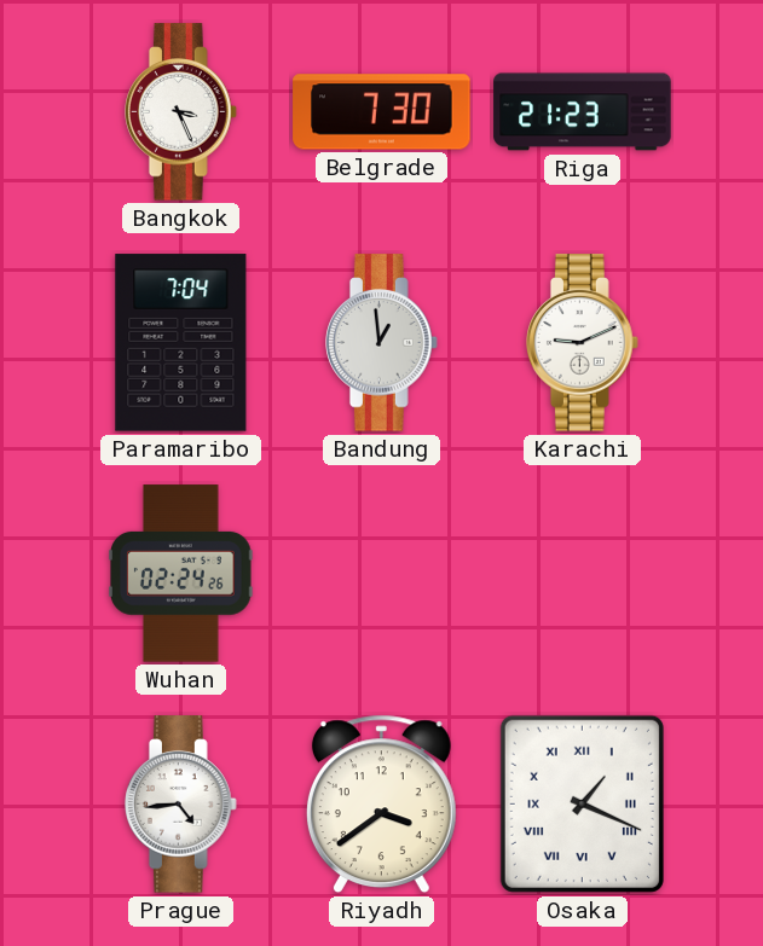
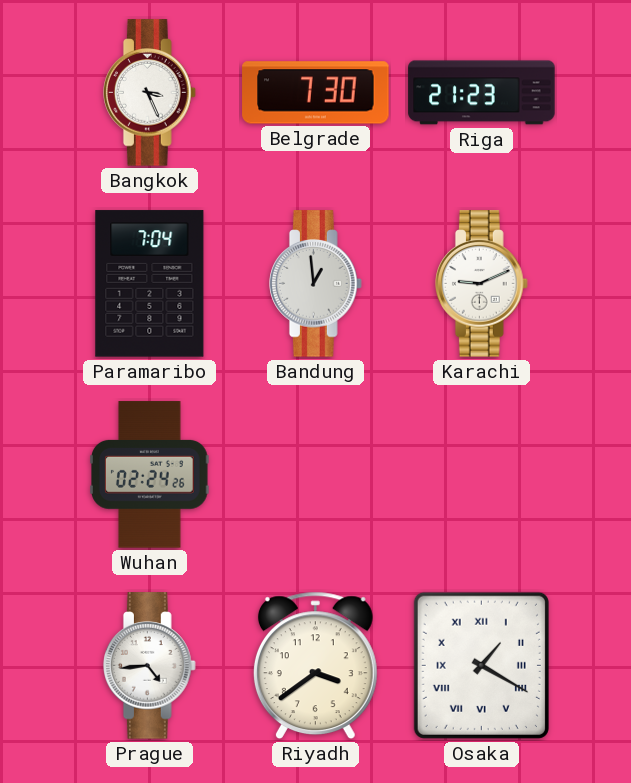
Osaka: 1:19 -> 1:20
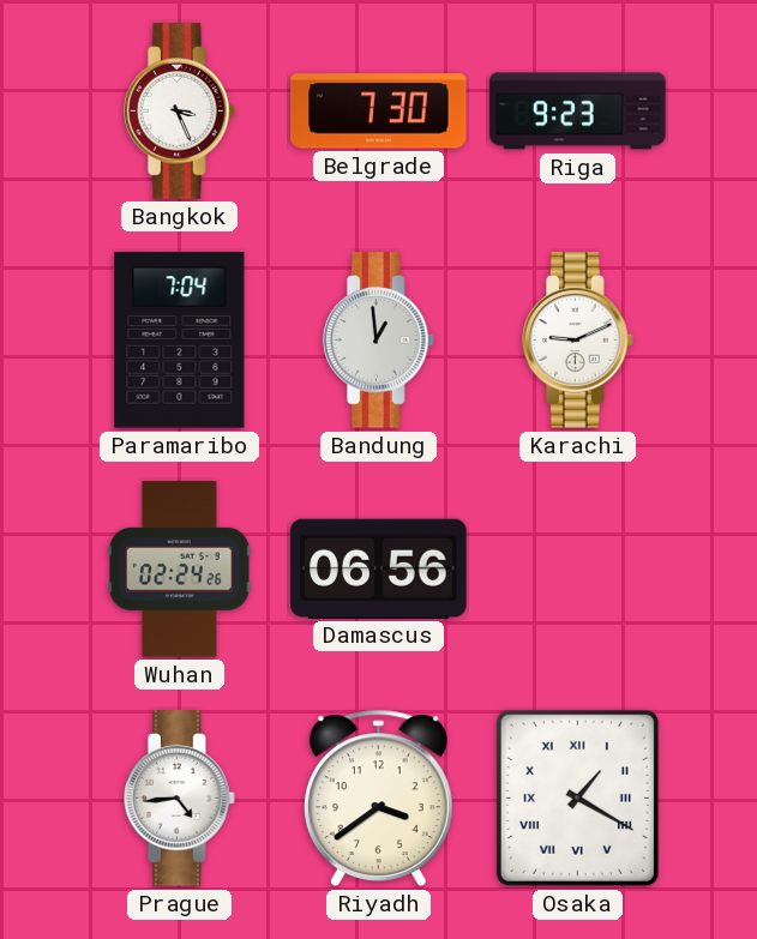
Riga: 21:23 -> 9:23
Damascus: none -> 06:56
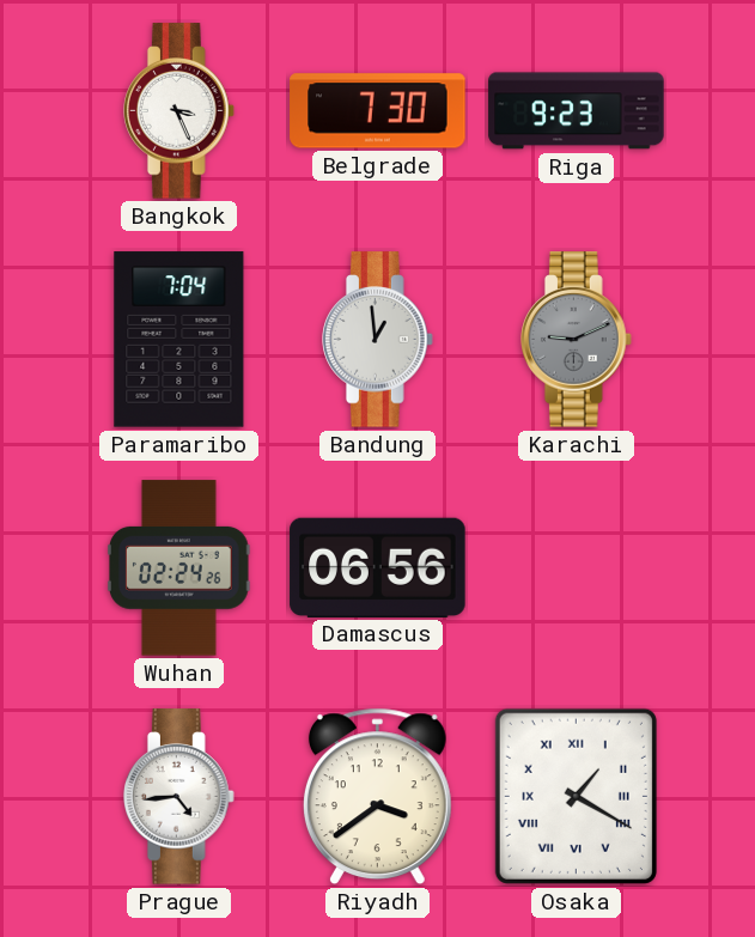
Karachi dial: white -> grey
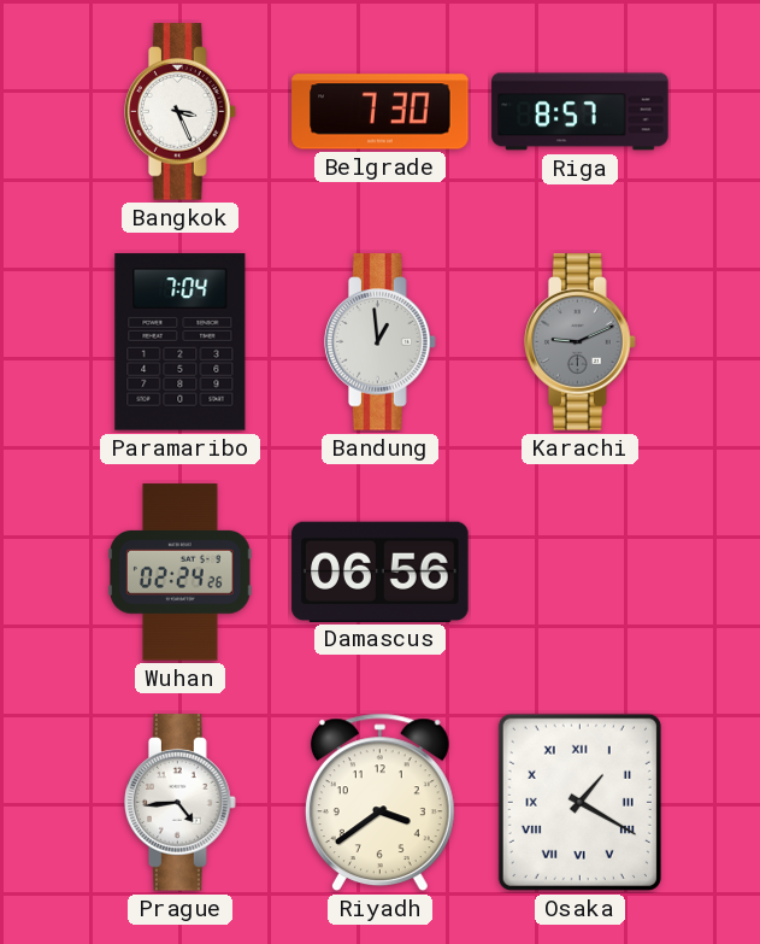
Riga: 9:23 -> 8:57
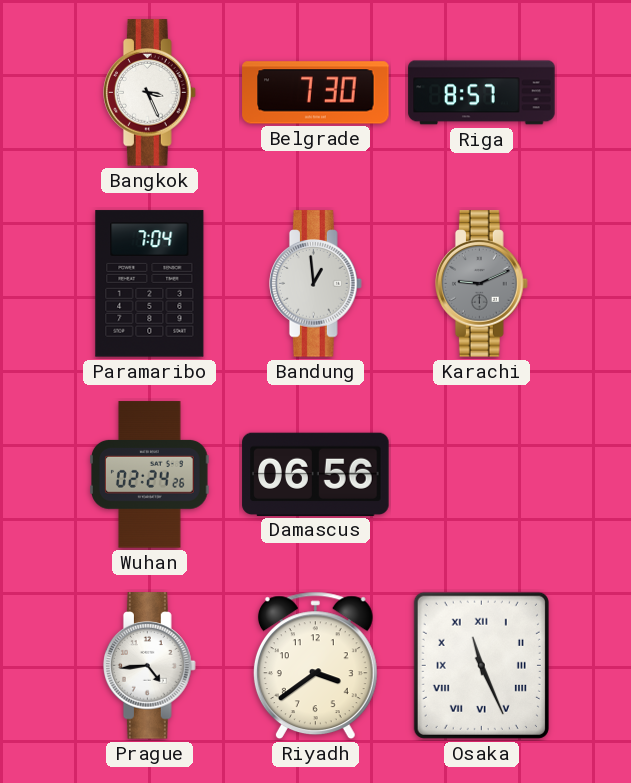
Osaka: 1:20 -> 11:26
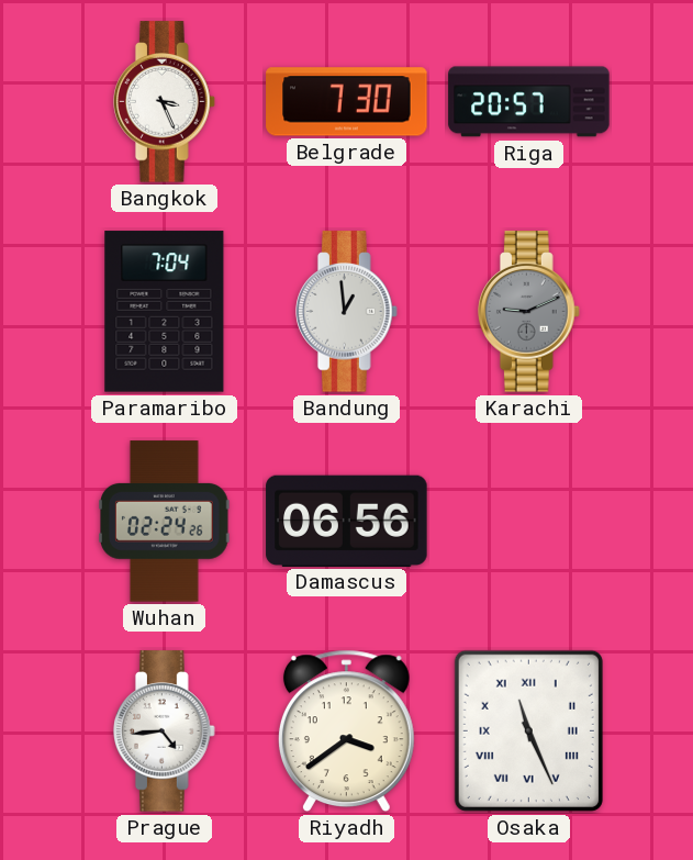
Riga: 8:57 -> 20:57
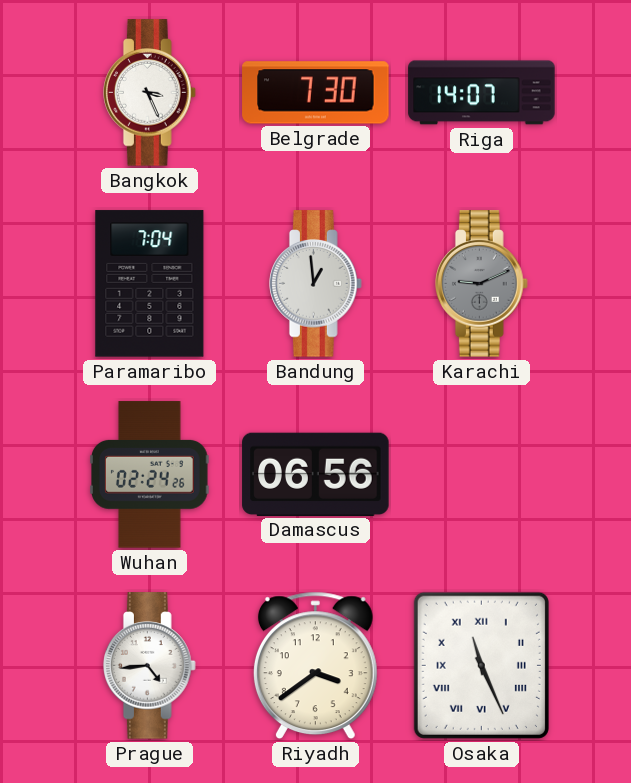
Riga: 20:57 -> 14:07
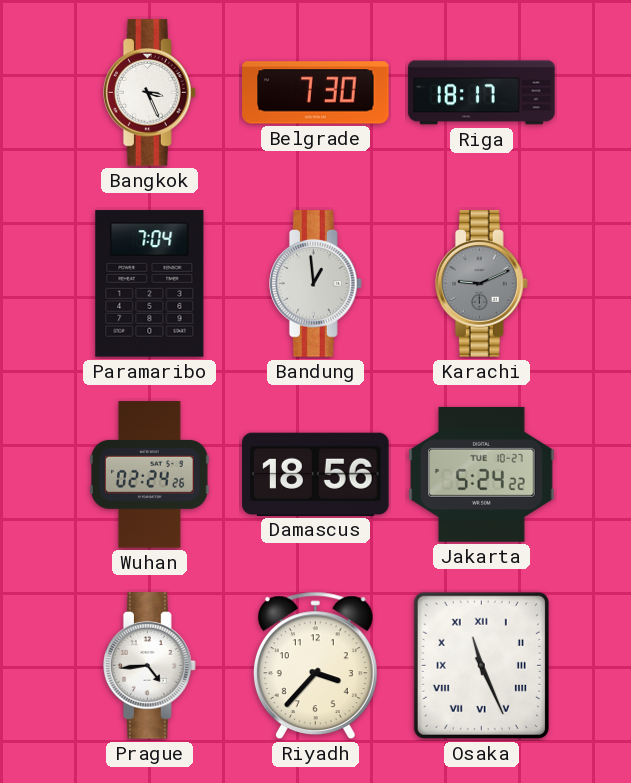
Riga: 14:07 -> 18:17
Damascus: 06:56 -> 18:56
Jakarta: none -> 5:24
Riyadh: 3:39 -> 3:37
